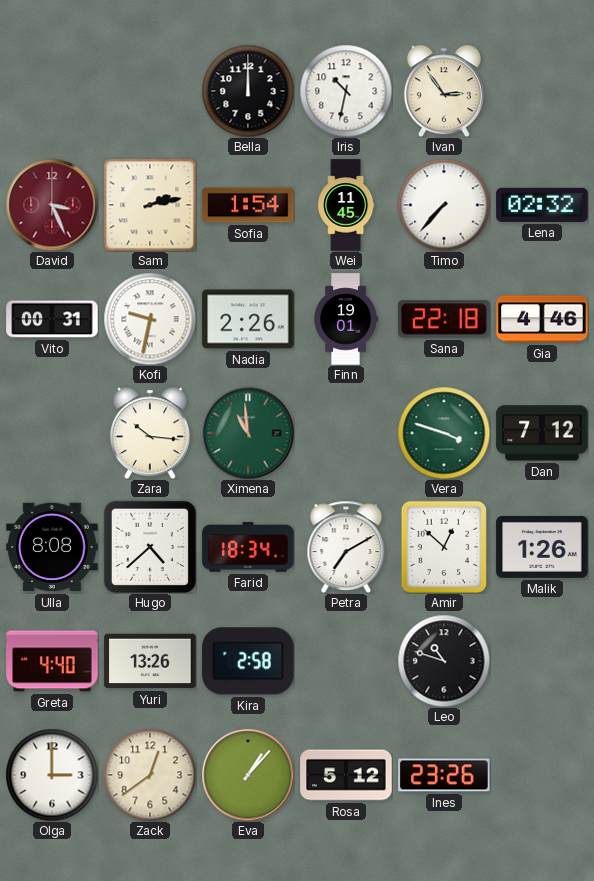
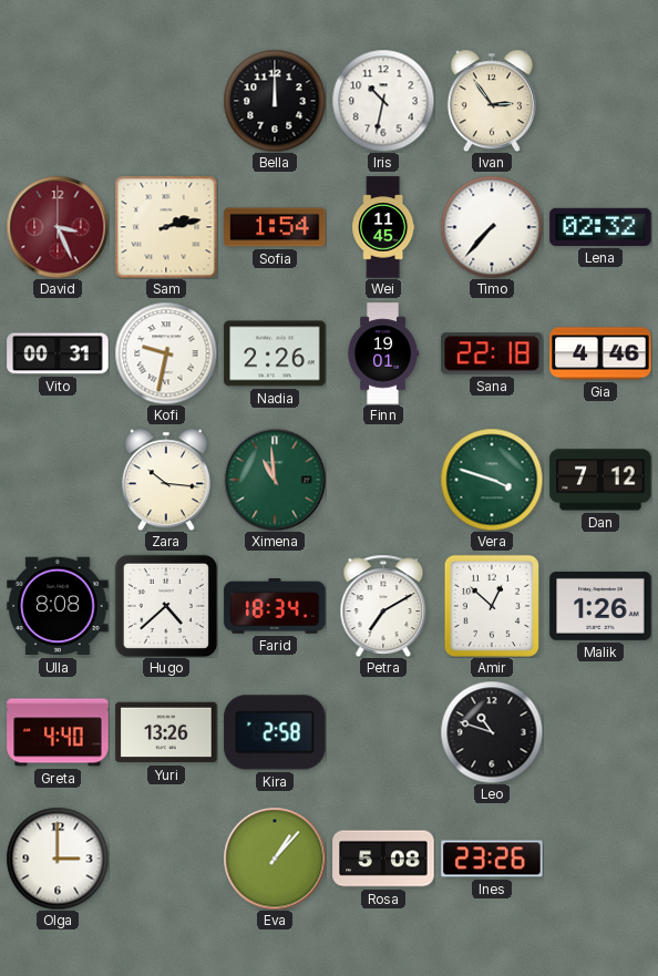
Zack: 12:39 -> none
Rosa: 5:12 -> 5:08
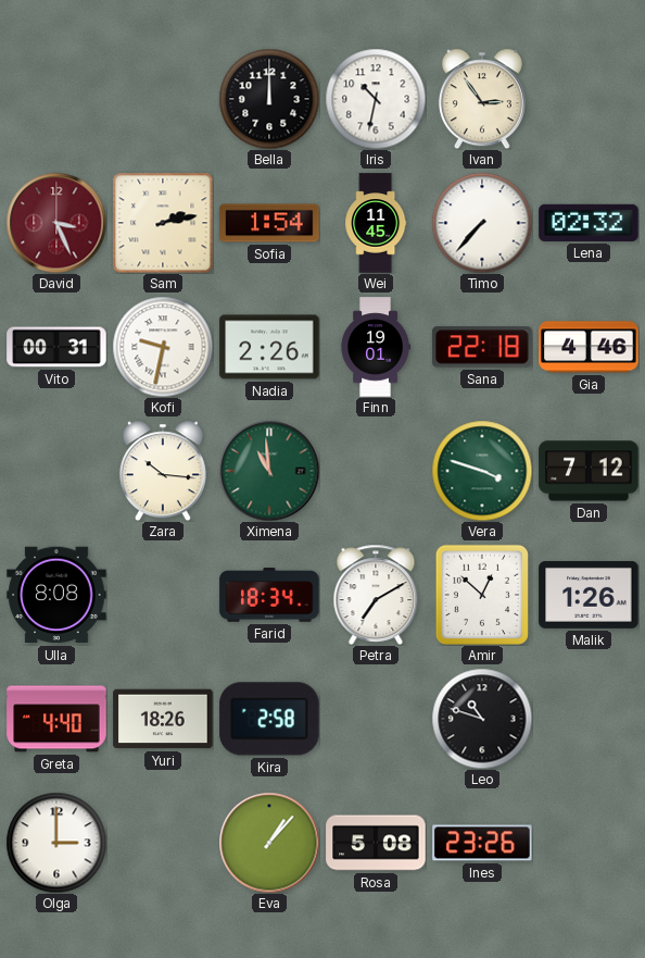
Hugo: 4:38 -> none
Yuri: 13:26 -> 18:26
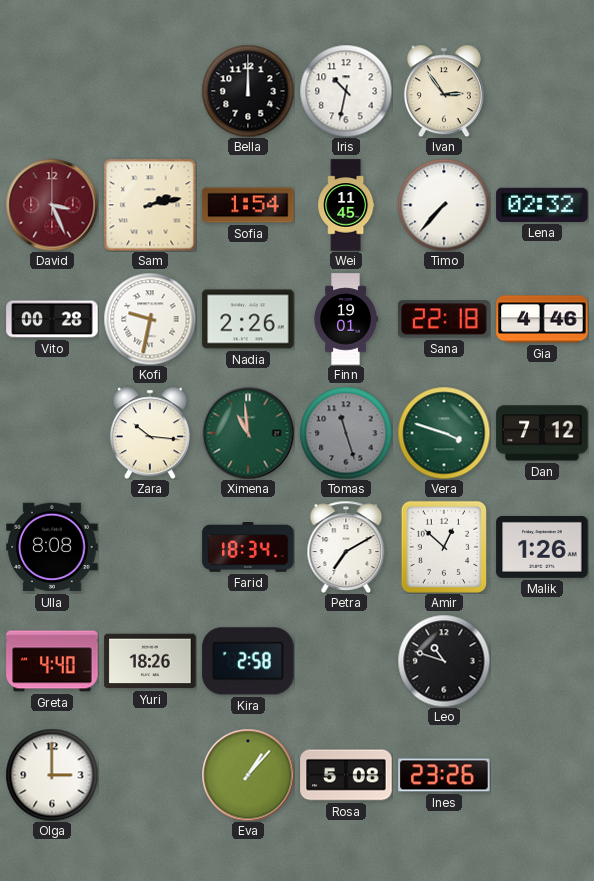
Vito: 00:31 -> 00:28
Tomas: none -> 11:27
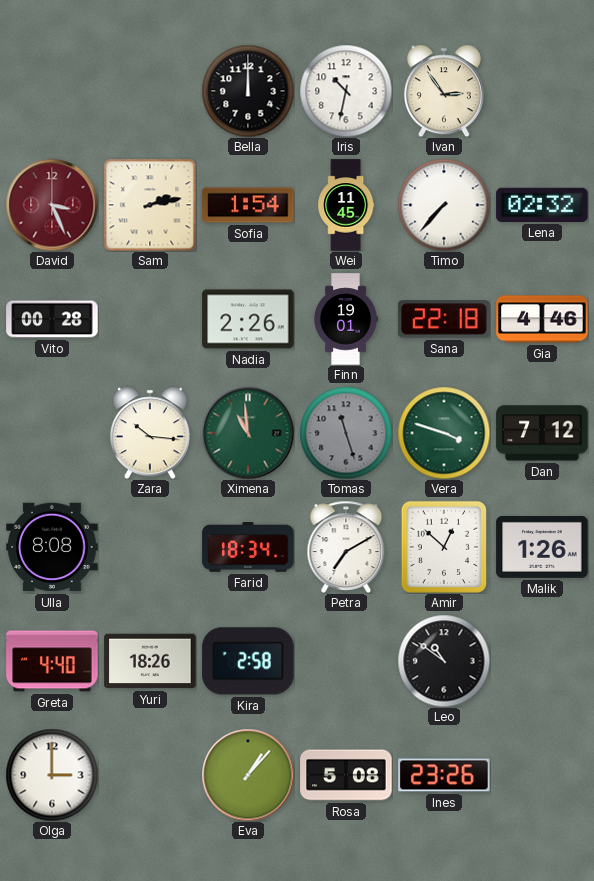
Kofi: 9:32 -> none
Leo: 10:48 -> 10:51
